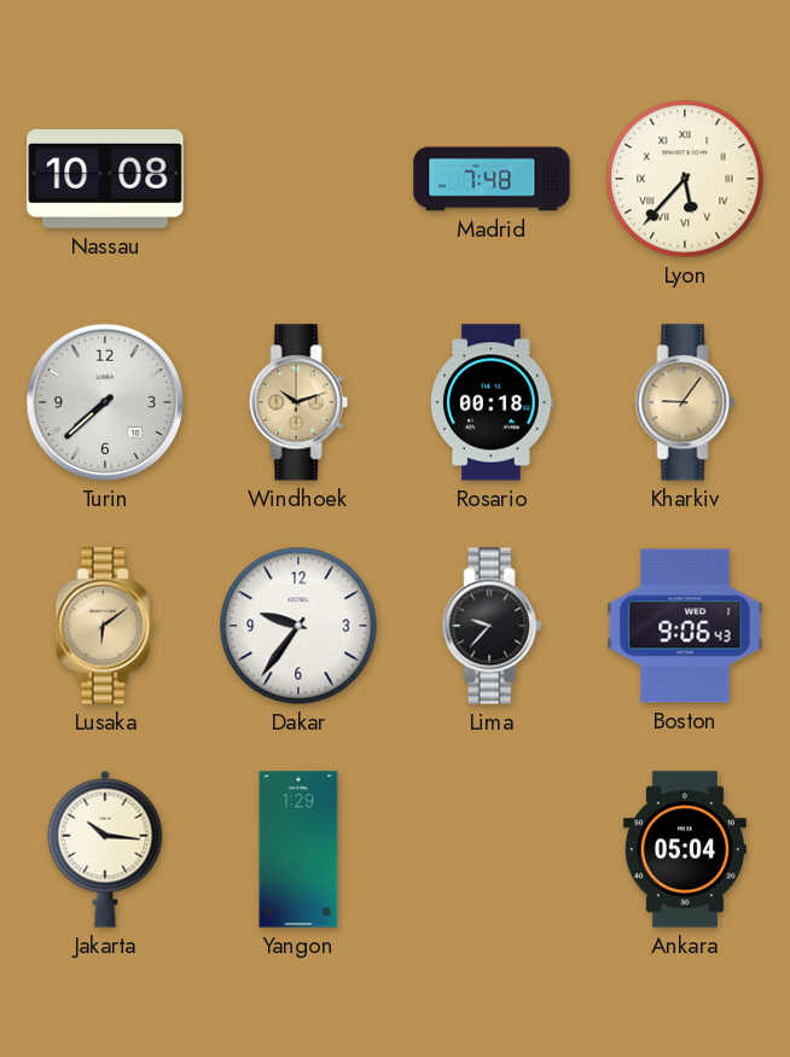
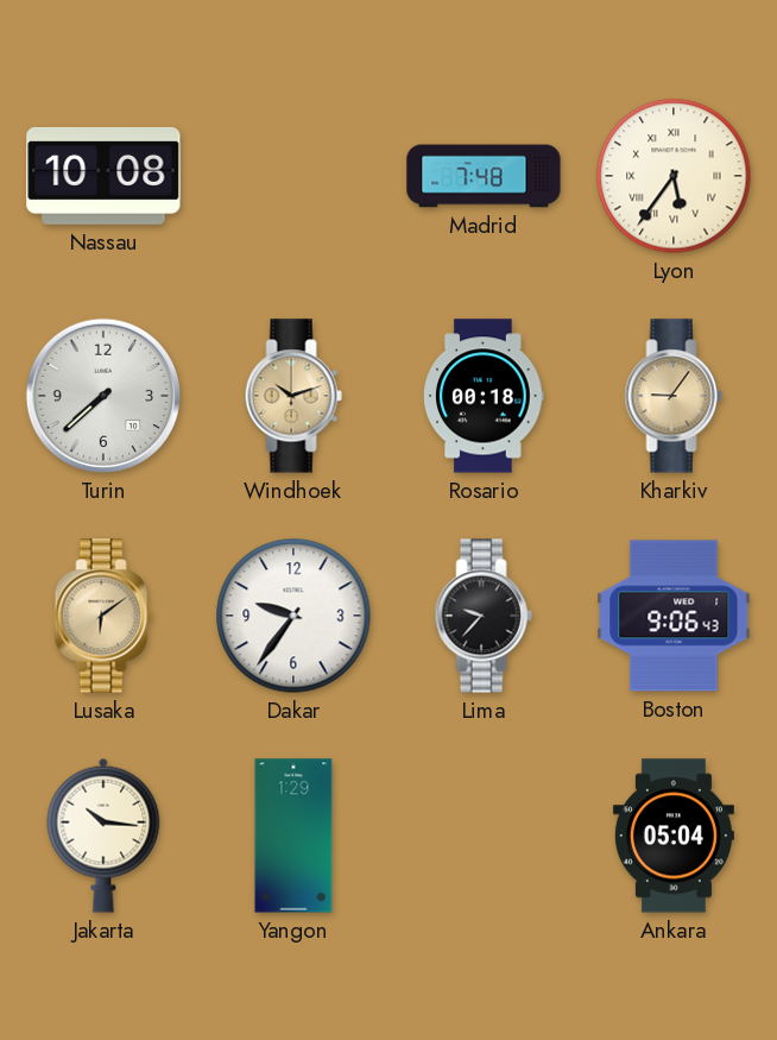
Lyon: 5:37 -> 5:36
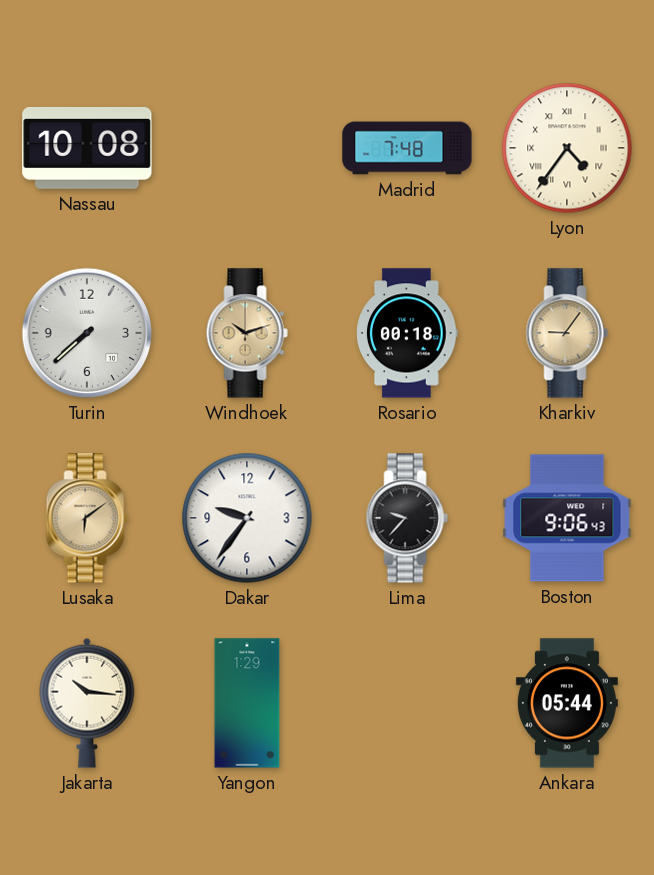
Lyon: 5:36 -> 4:36
Ankara: 05:04 -> 05:44
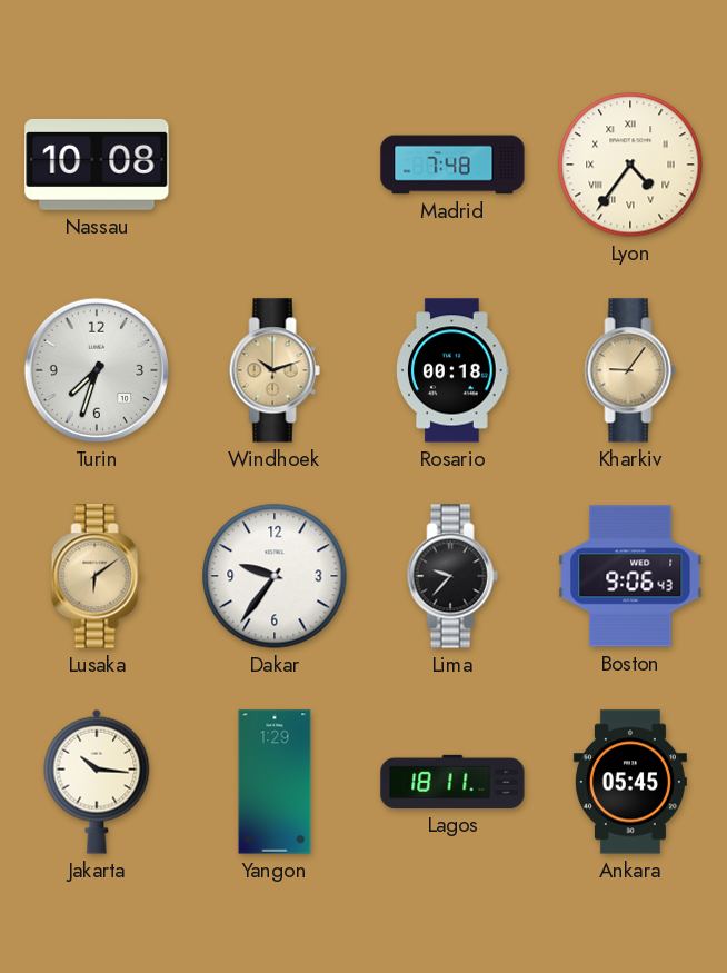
Turin: 7:38 -> 7:33
Lagos: none -> 18:11
Ankara: 05:44 -> 05:45
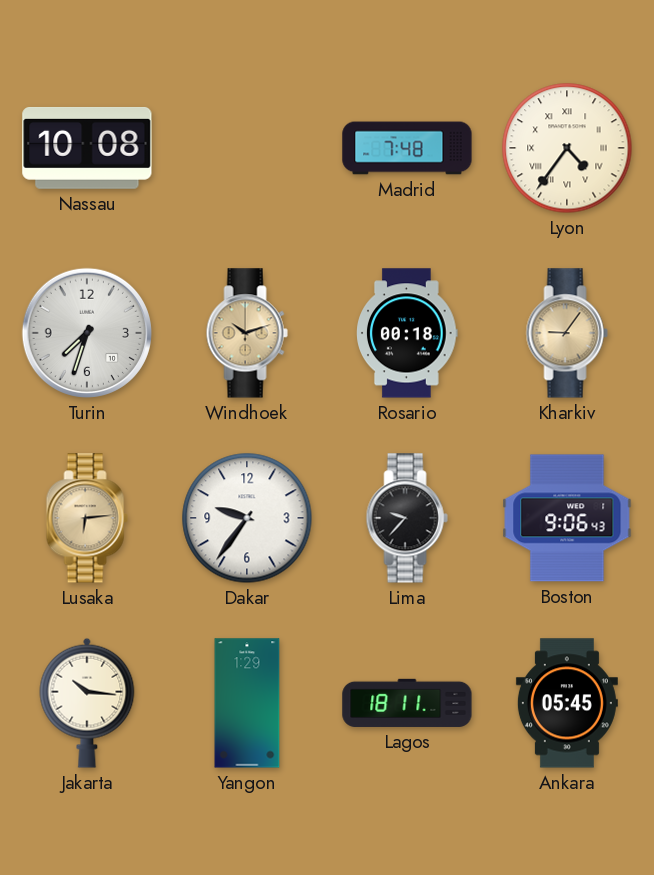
Lusaka: 6:09 -> 6:14
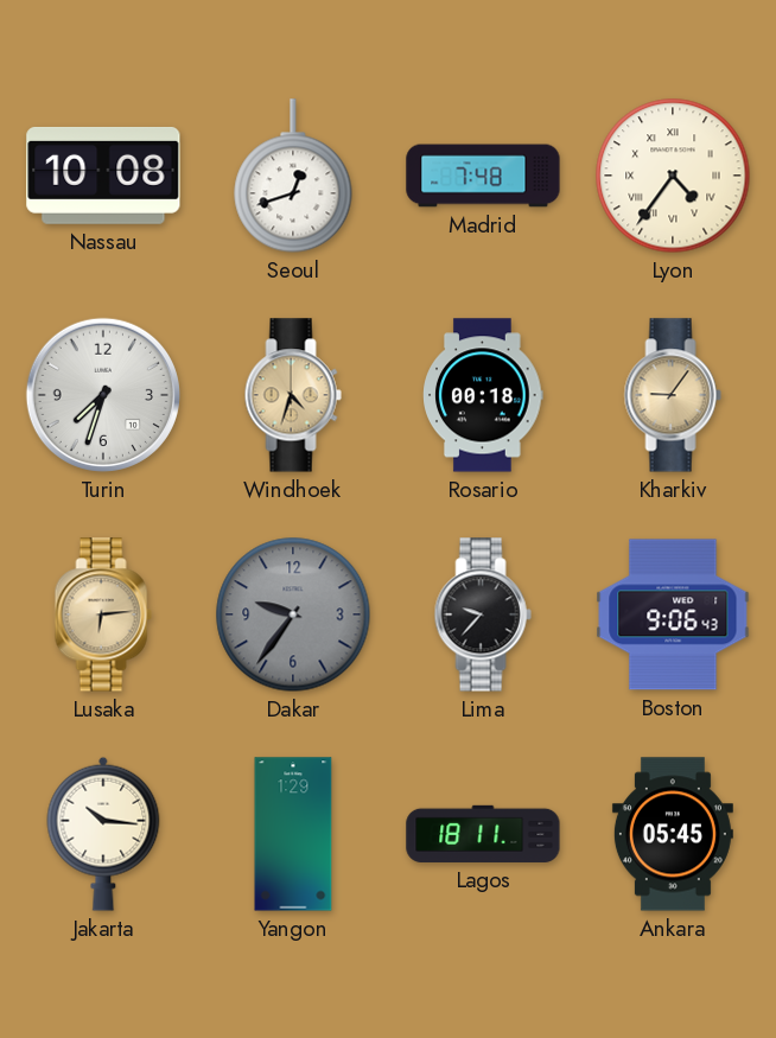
Seoul: none -> 12:42
Windhoek: 10:12 -> 4:33
Dakar dial: white -> grey
